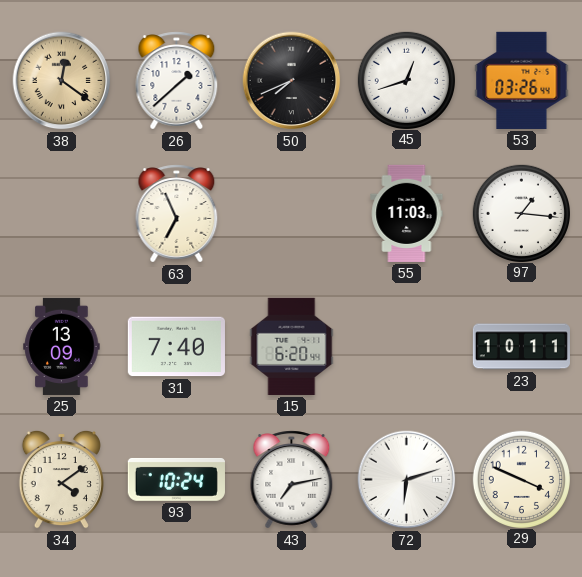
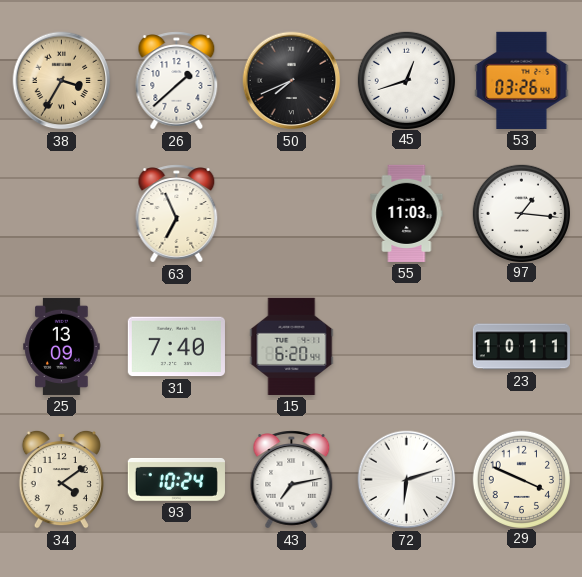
38: 12:21 -> 3:35
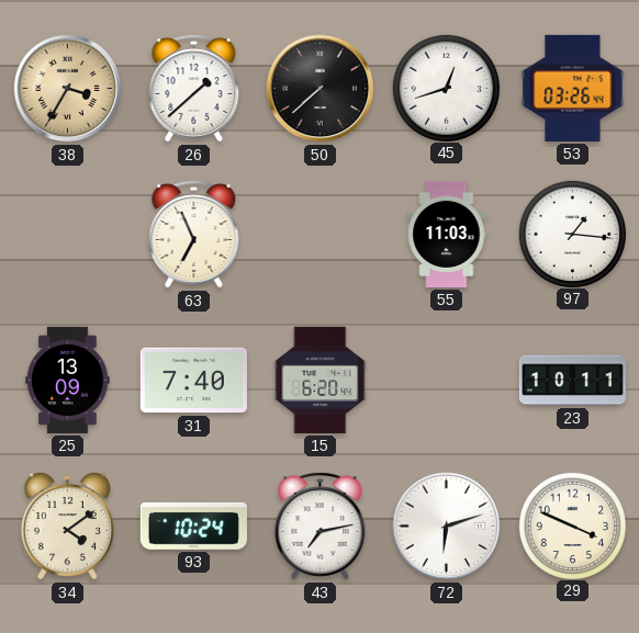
50: 7:41 -> 7:38
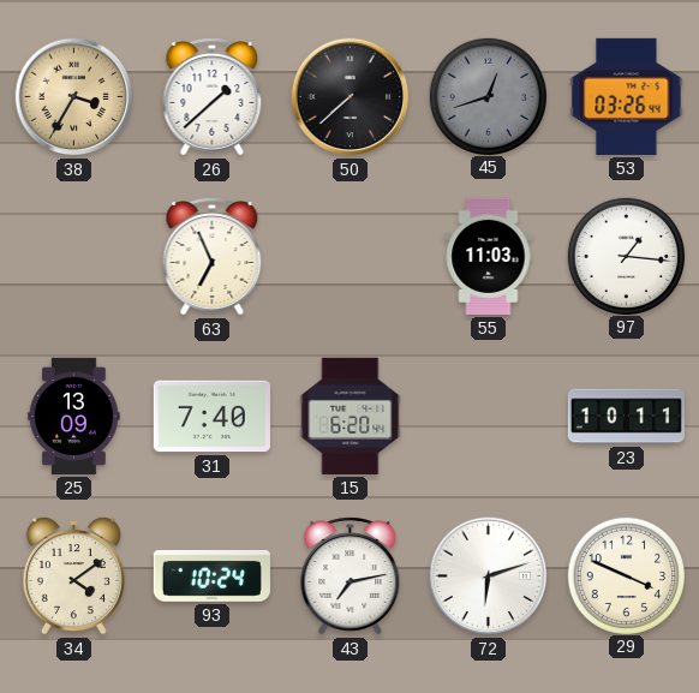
45 dial: white -> grey
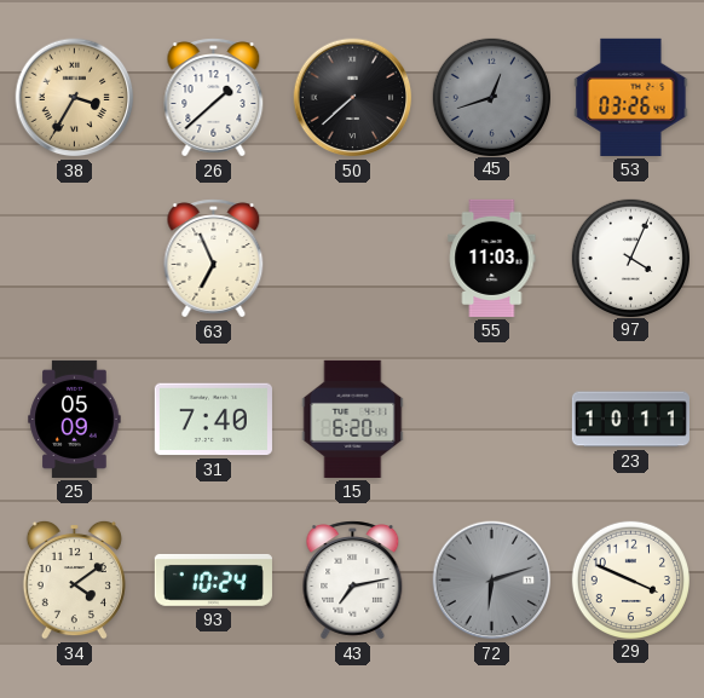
97: 1:16 -> 4:04
25: 13:09 -> 05:09
72 dial: white -> grey
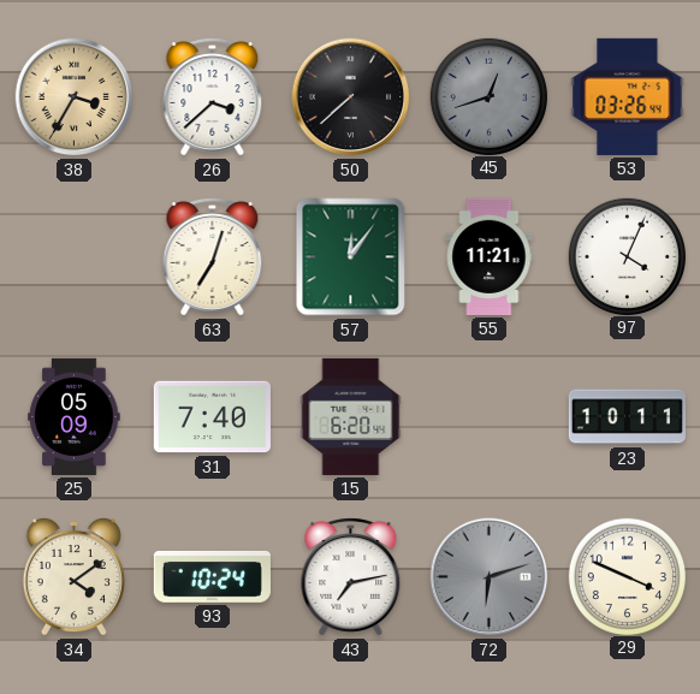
26: 1:38 -> 3:38
63: 6:56 -> 7:03
57: none -> 12:06
55: 11:03 -> 11:21
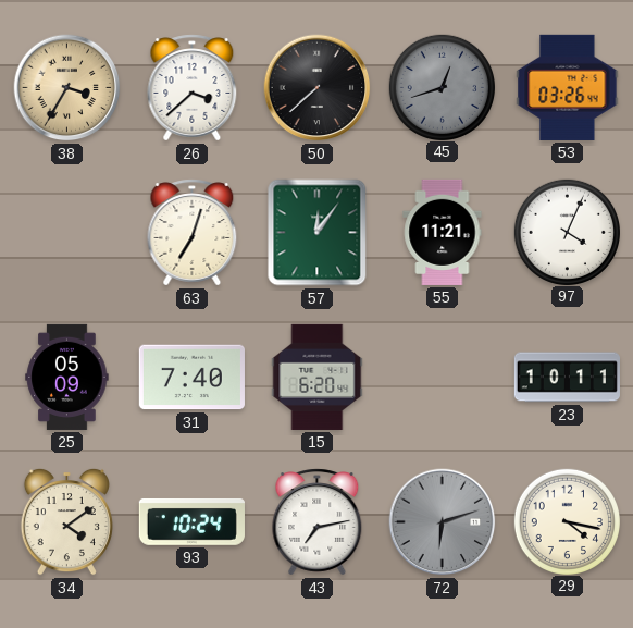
29: 3:49 -> 4:17
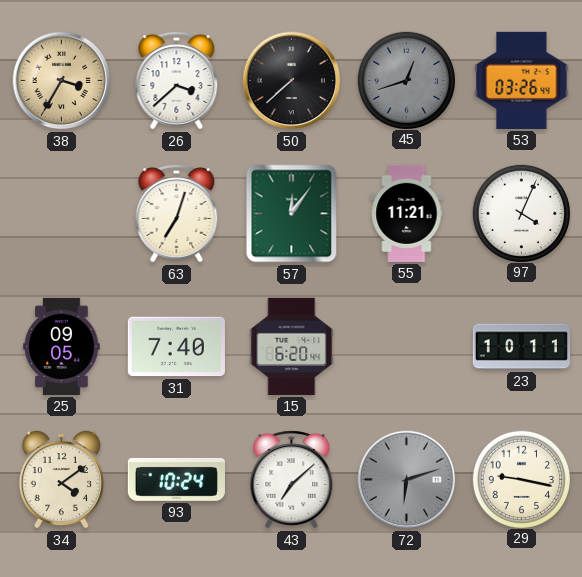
25: 05:09 -> 09:05
43: 7:13 -> 7:08
29: 4:17 -> 9:17
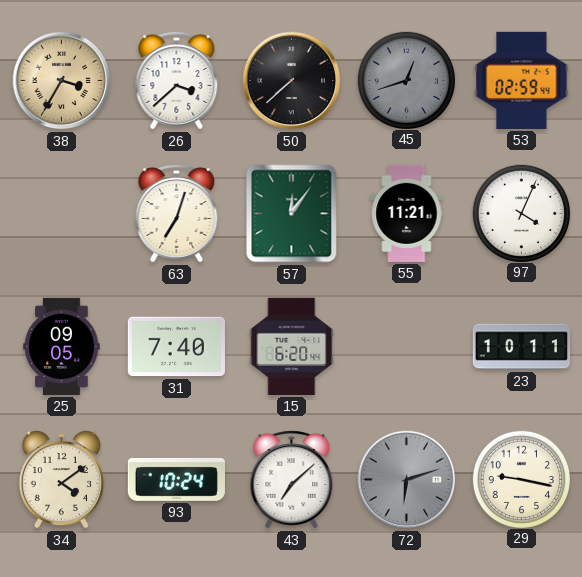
53: 03:26 -> 02:59
